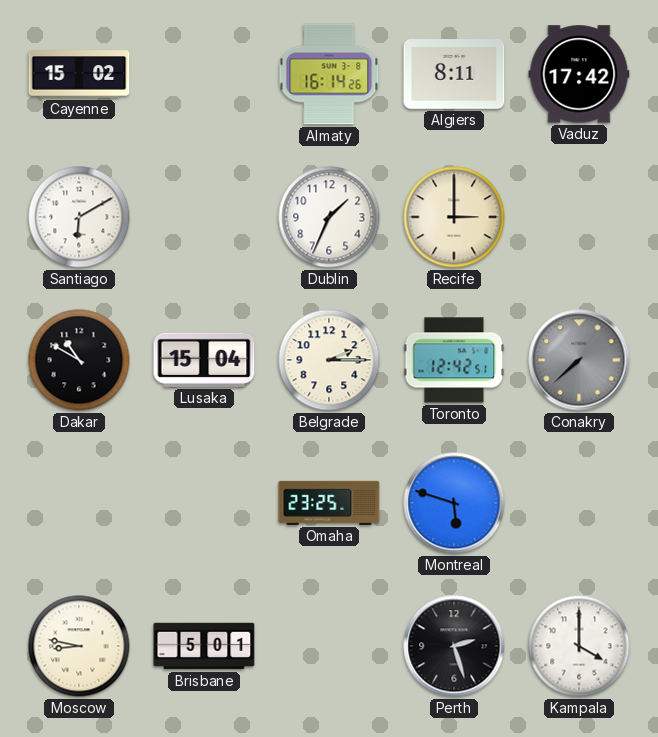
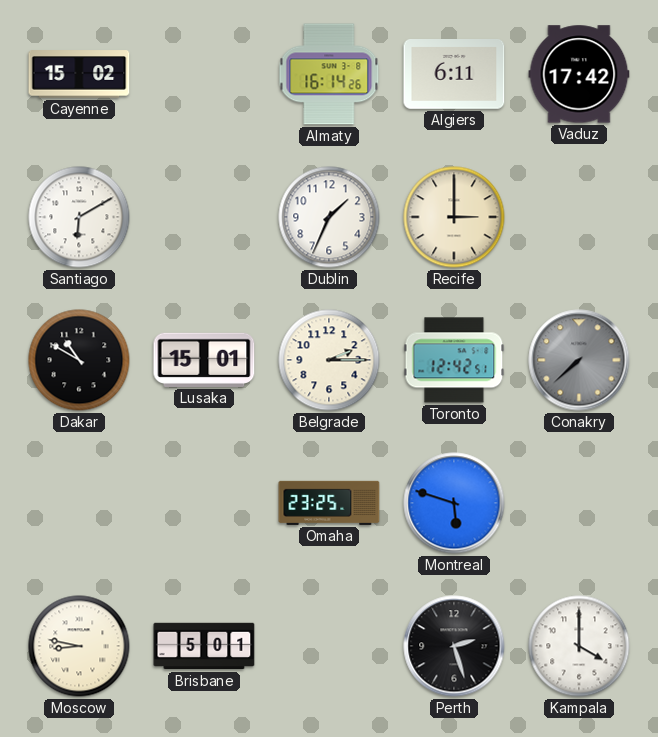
Algiers: 8:11 -> 6:11
Lusaka: 15:04 -> 15:01
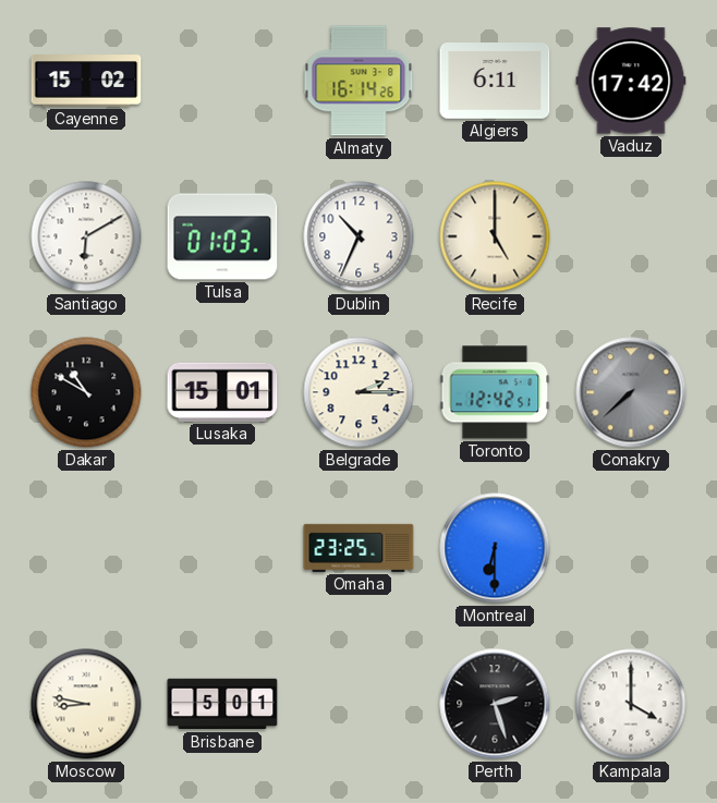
Tulsa: none -> 01:03
Dublin: 1:34 -> 10:34
Recife: 3:00 -> 5:00
Montreal: 5:48 -> 6:30
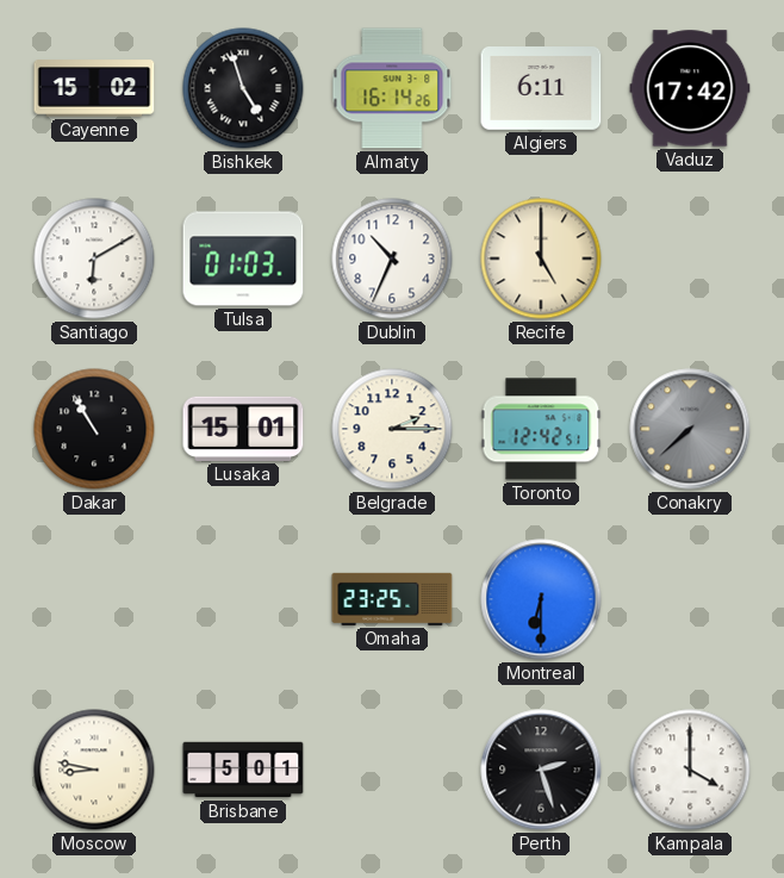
Bishkek: none -> 4:57
Dakar: 10:50 -> 10:55
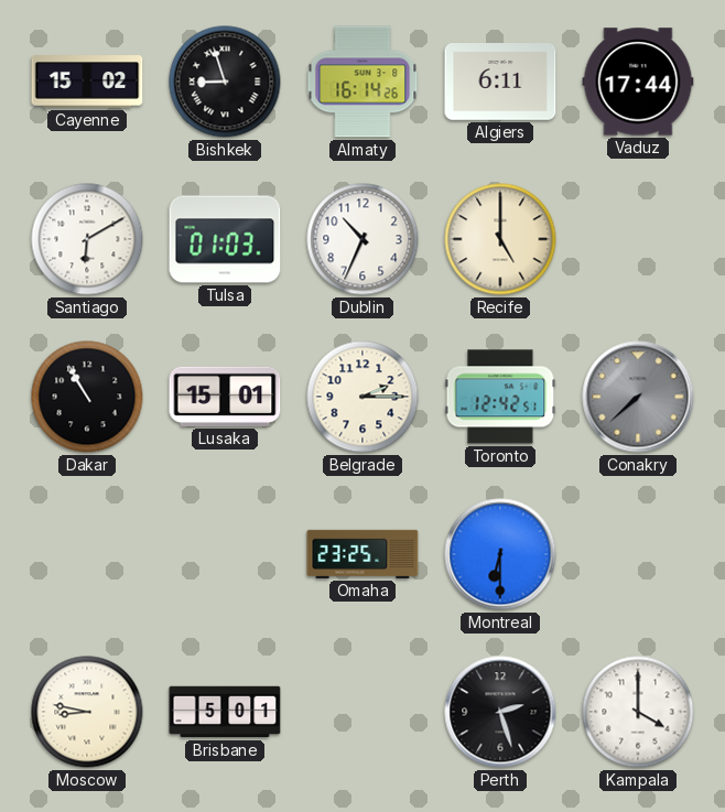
Bishkek: 4:57 -> 8:57
Vaduz: 17:42 -> 17:44
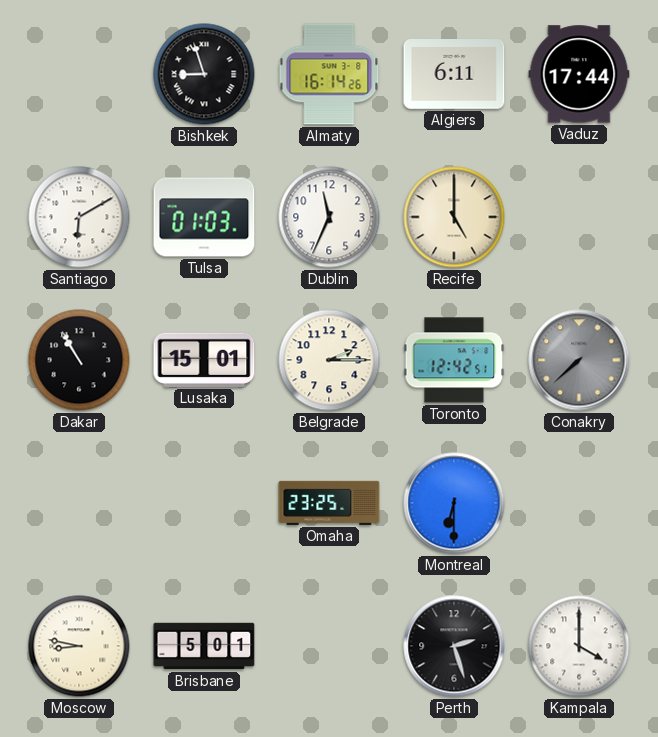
Cayenne: 15:02 -> none
Dublin: 10:34 -> 11:34
